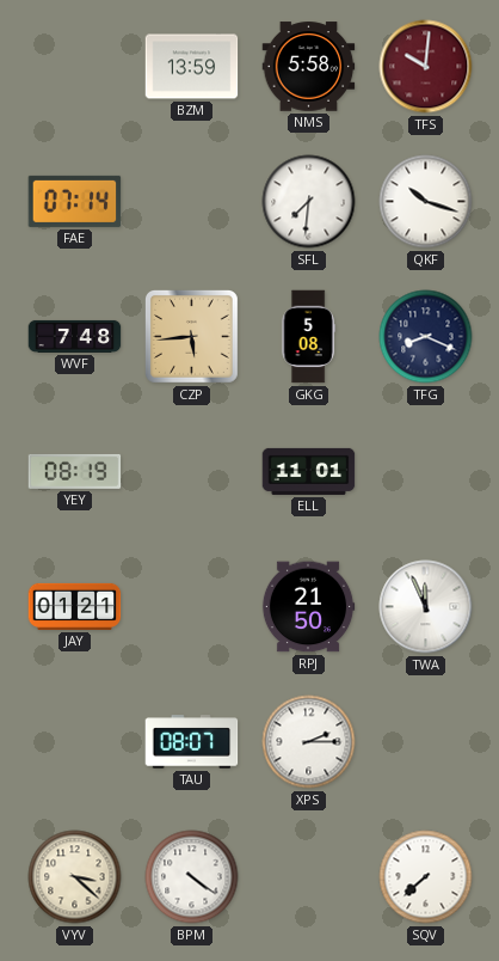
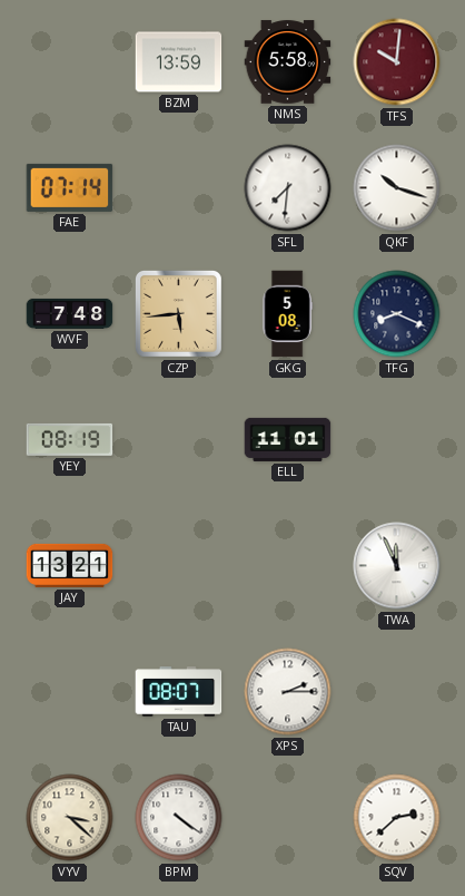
JAY: 01:21 -> 13:21
RPJ: 21:50 -> none
SQV: 7:38 -> 2:38
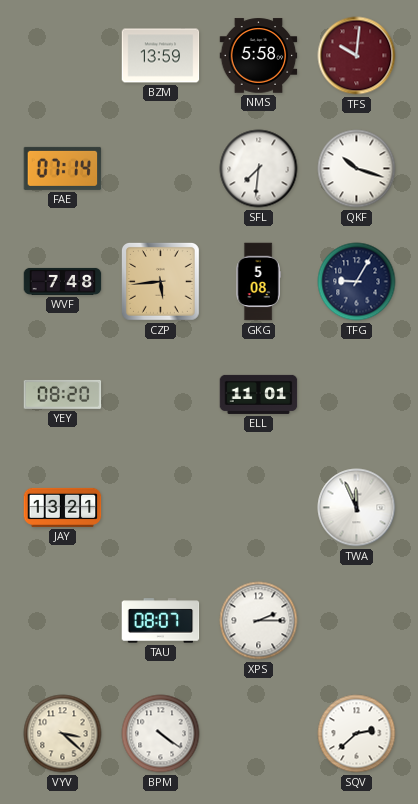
TFG: 8:19 -> 9:05
YEY: 08:19 -> 08:20
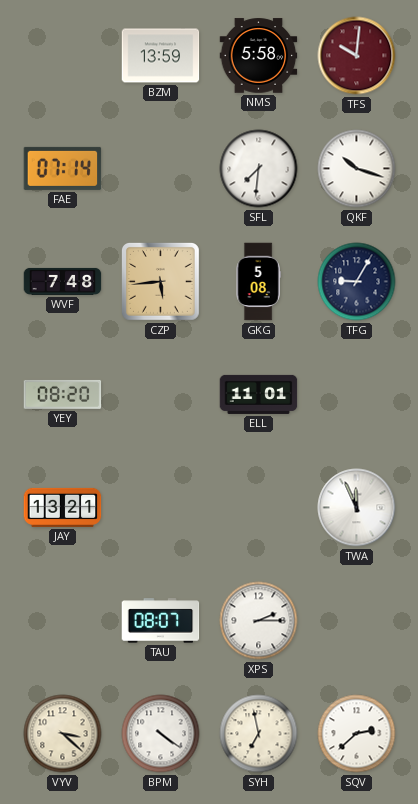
SYH: none -> 6:58
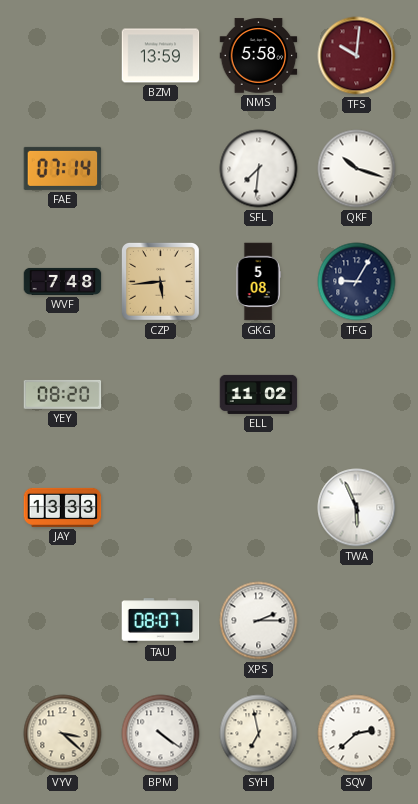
ELL: 11:01 -> 11:02
JAY: 13:21 -> 13:33
TWA: 11:56 -> 5:56
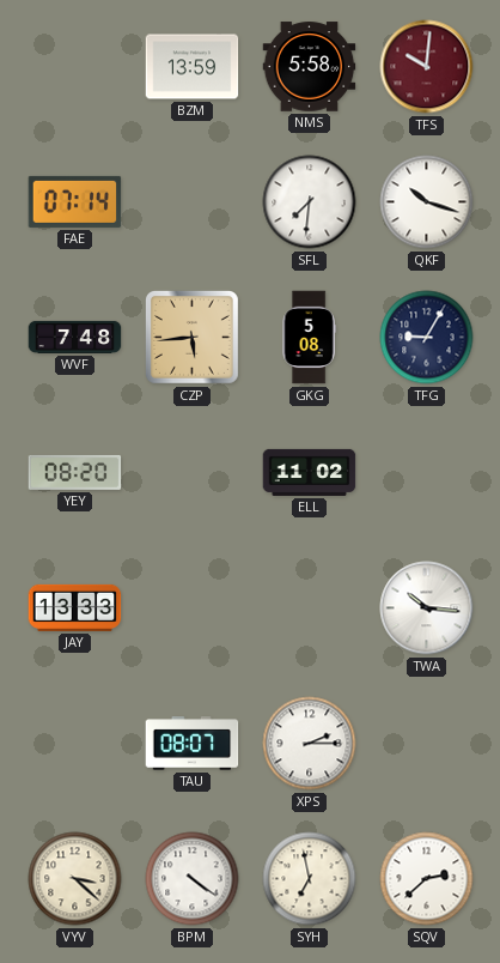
TWA: 5:56 -> 10:16
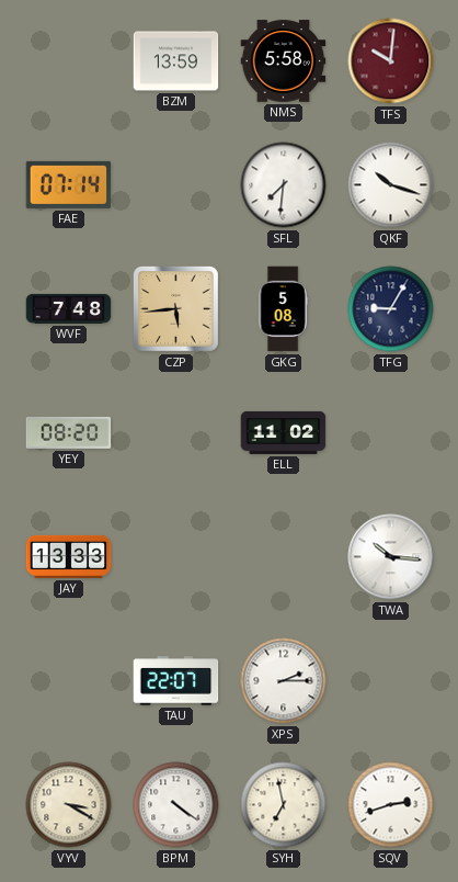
TAU: 08:07 -> 22:07
VYV: 3:22 -> 3:20
SQV: 2:38 -> 2:42
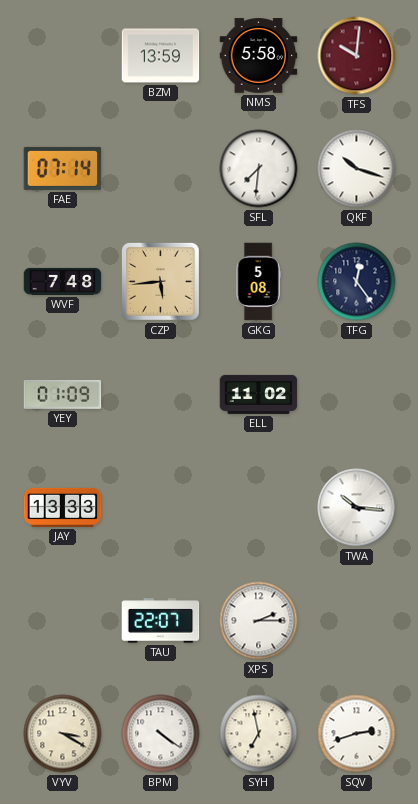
TFG: 9:05 -> 12:24
YEY: 08:20 -> 01:09
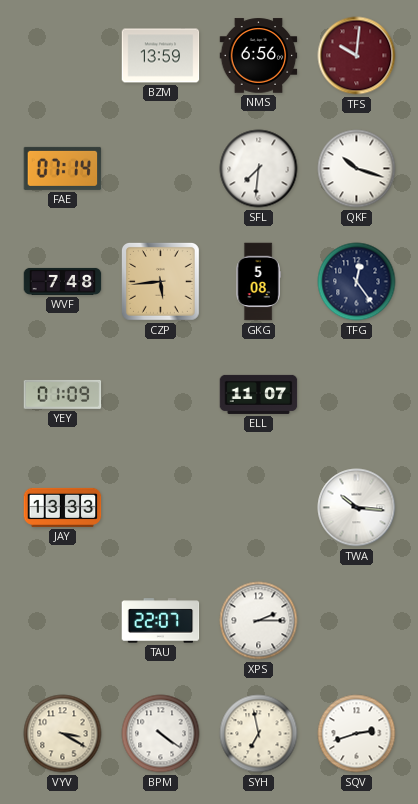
NMS: 5:58 -> 6:56
ELL: 11:02 -> 11:07
